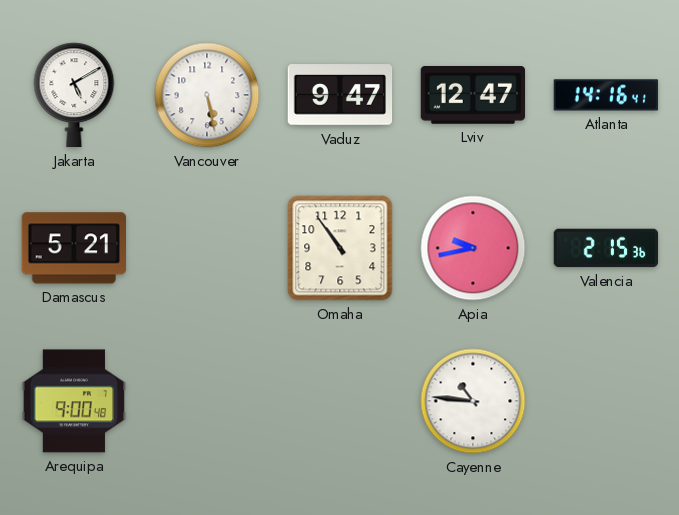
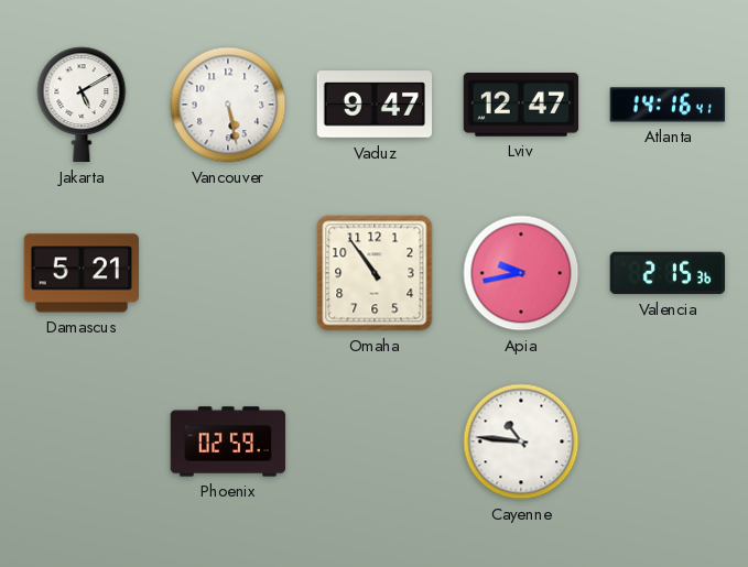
Arequipa: 9:00 -> none
Phoenix: none -> 02:59
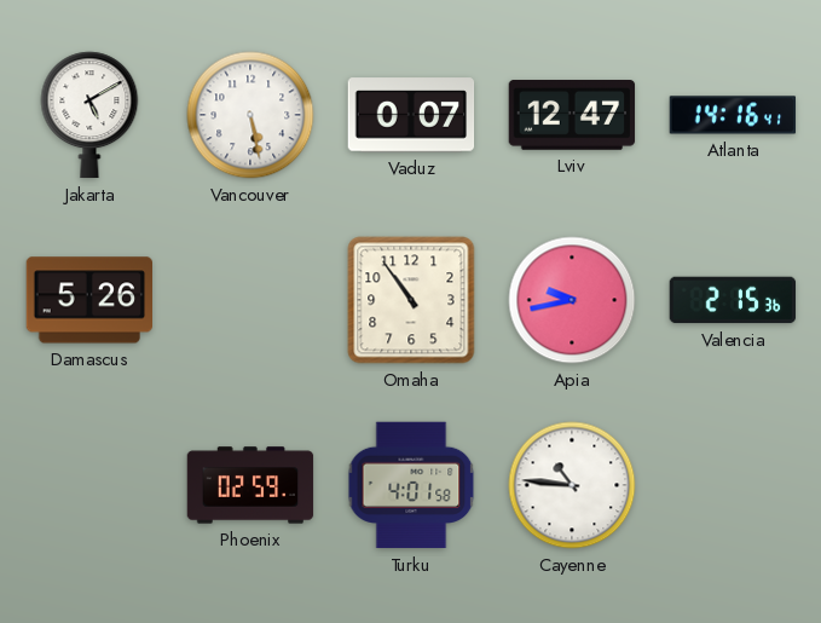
Vaduz: 9:47 -> 0:07
Damascus: 5:21 -> 5:26
Turku: none -> 4:01
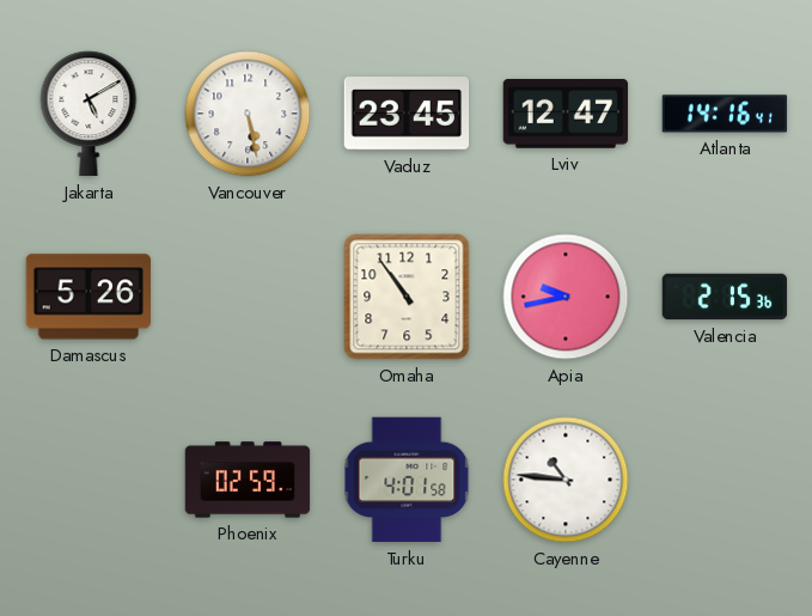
Vaduz: 0:07 -> 23:45
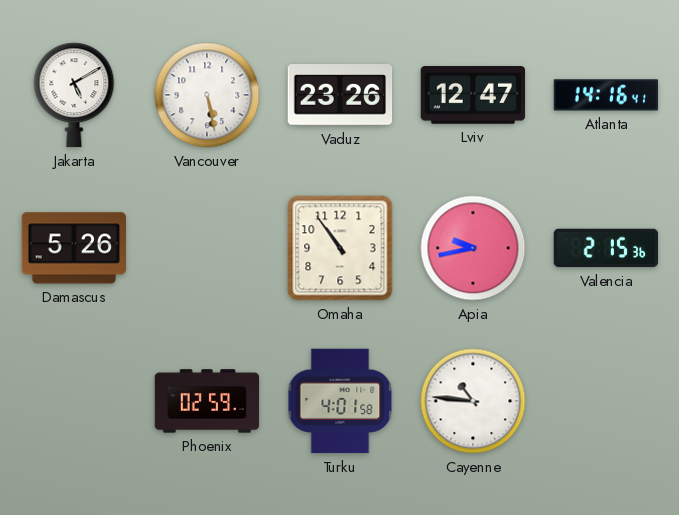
Vaduz: 23:45 -> 23:26
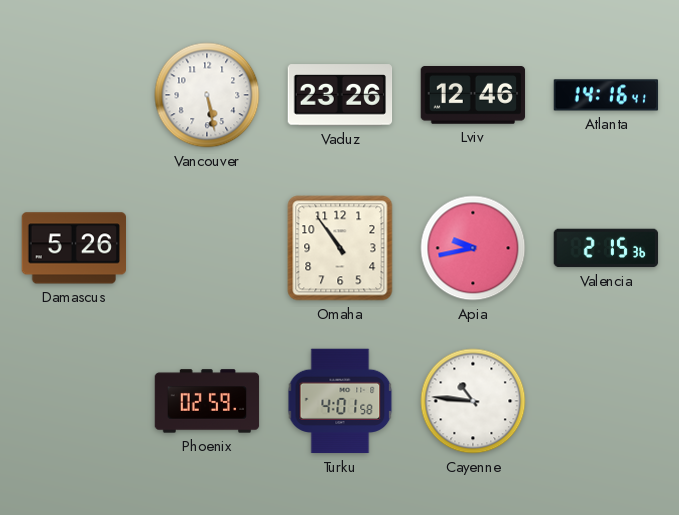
Jakarta: 5:10 -> none
Lviv: 12:47 -> 12:46
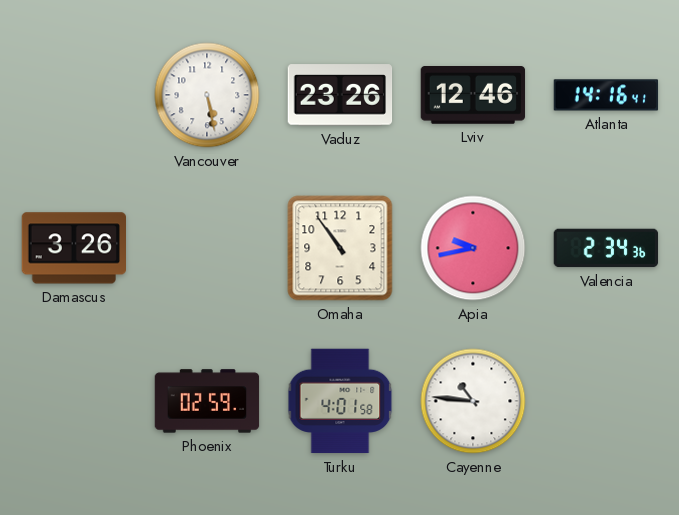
Damascus: 5:26 -> 3:26
Valencia: 2:15 -> 2:34
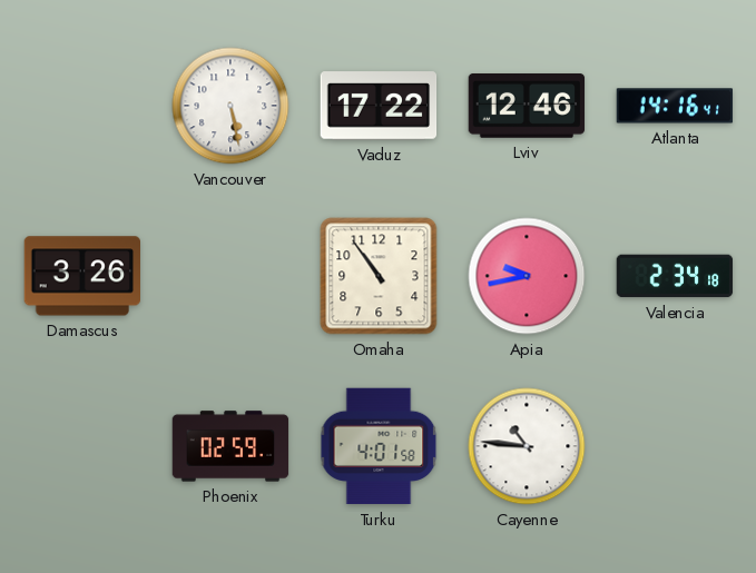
Vaduz: 23:26 -> 17:22
Valencia: 2:34:36 -> 2:34:18
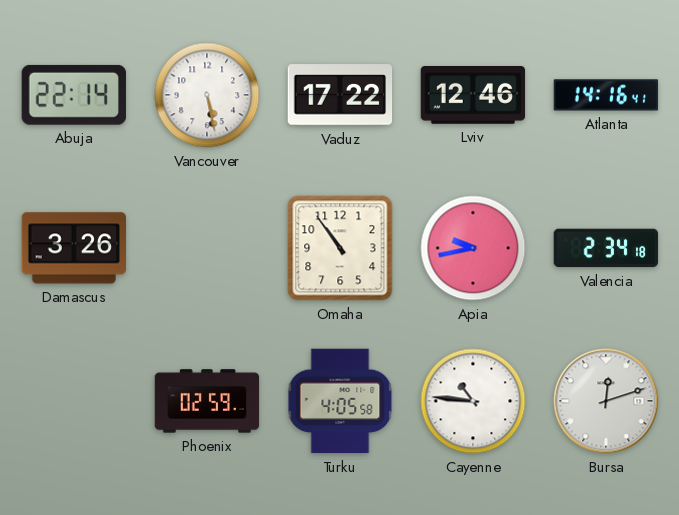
Abuja: none -> 22:14
Turku: 4:01 -> 4:05
Bursa: none -> 12:12
